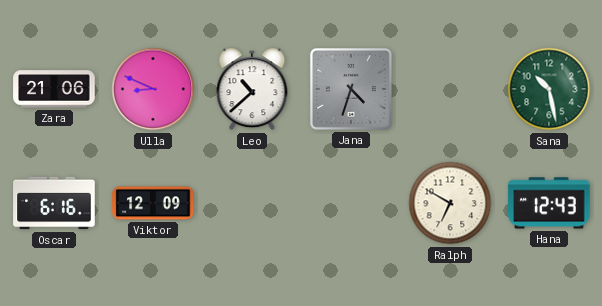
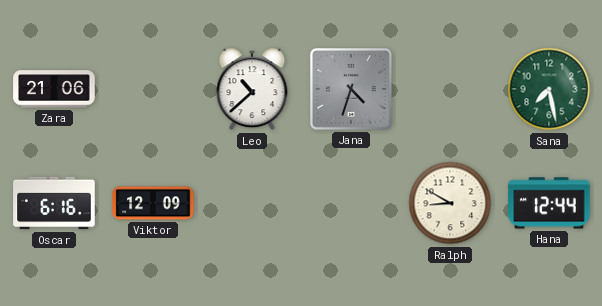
Ulla: 8:49 -> none
Sana: 10:28 -> 7:28
Ralph: 6:50 -> 8:50
Hana: 12:43 -> 12:44
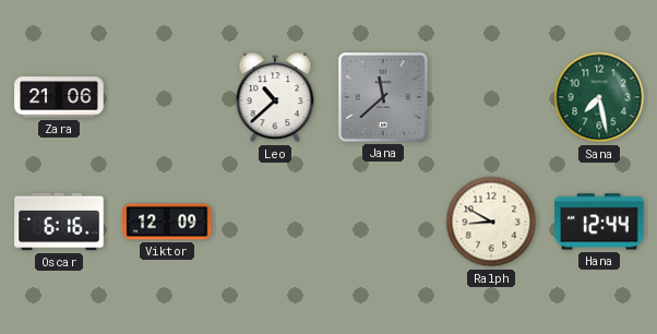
Jana: 4:33 -> 11:38
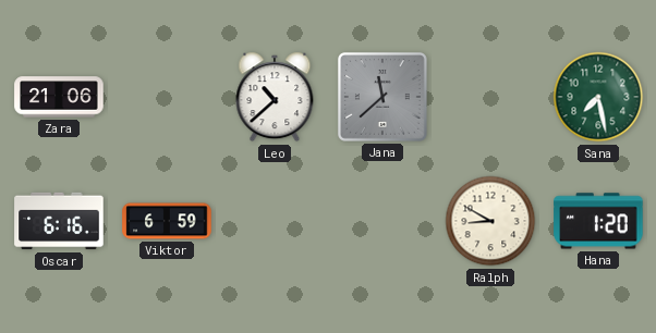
Viktor: 12:09 -> 6:59
Hana: 12:44 -> 1:20
